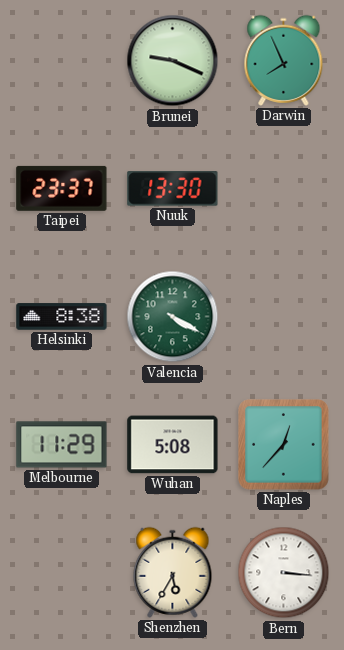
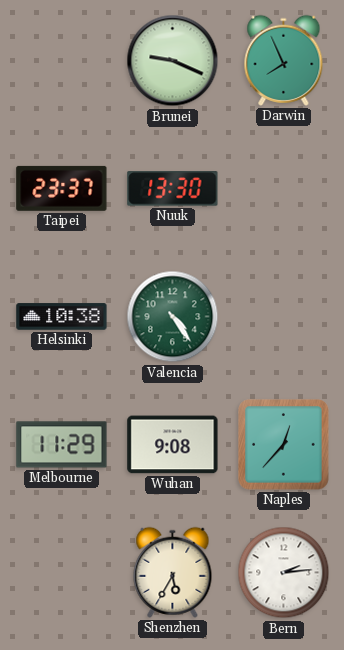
Helsinki: 8:38 -> 10:38
Valencia: 4:20 -> 4:24
Wuhan: 5:08 -> 9:08
Bern: 3:16 -> 2:14
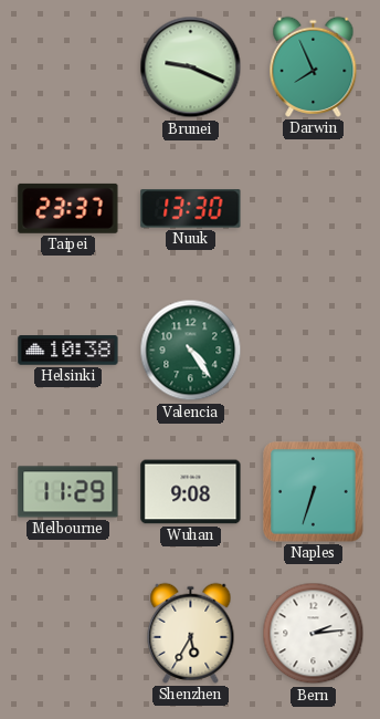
Naples: 12:37 -> 6:33
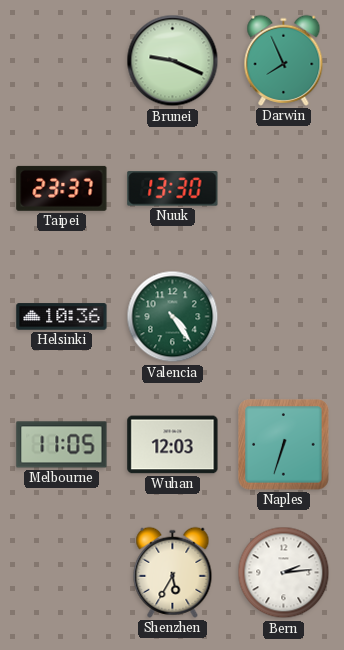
Helsinki: 10:38 -> 10:36
Melbourne: 11:29 -> 11:05
Wuhan: 9:08 -> 12:03
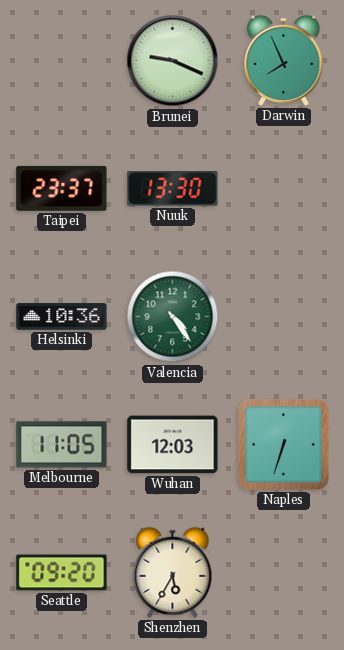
Seattle: none -> 09:20
Bern: 2:14 -> none
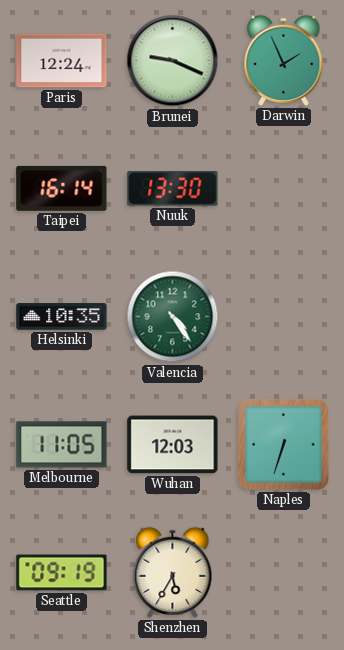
Paris: none -> 12:24
Darwin: 7:56 -> 1:56
Taipei: 23:37 -> 16:14
Helsinki: 10:36 -> 10:35
Seattle: 09:20 -> 09:19
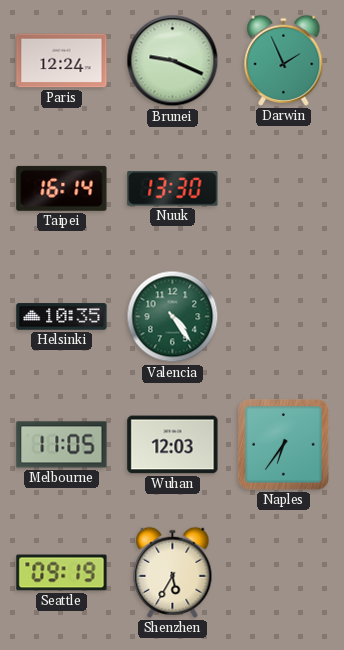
Naples: 6:33 -> 6:36
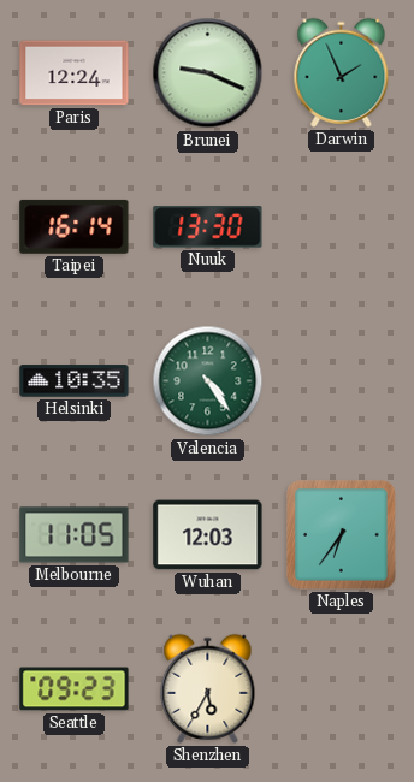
Seattle: 09:19 -> 09:23
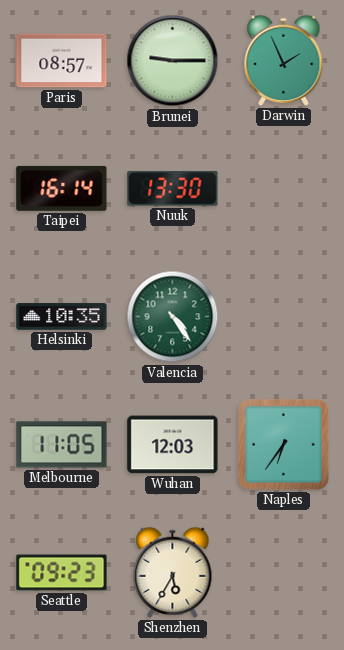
Paris: 12:24 -> 08:57
Brunei: 9:19 -> 9:15
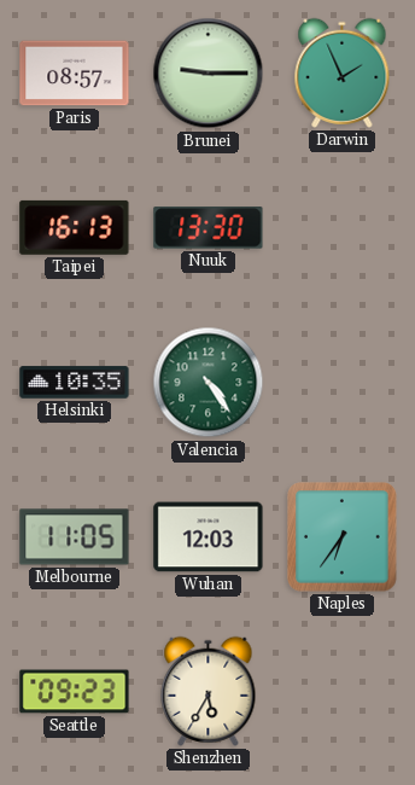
Taipei: 16:14 -> 16:13
